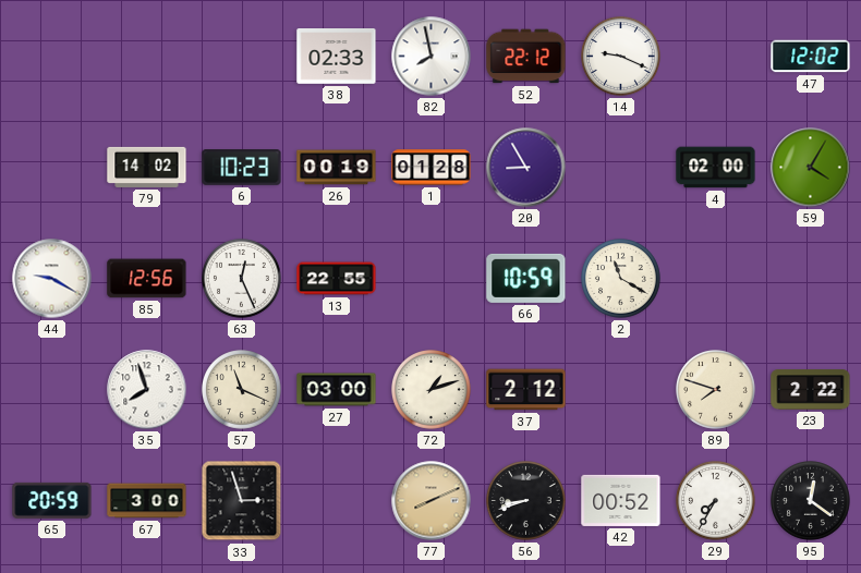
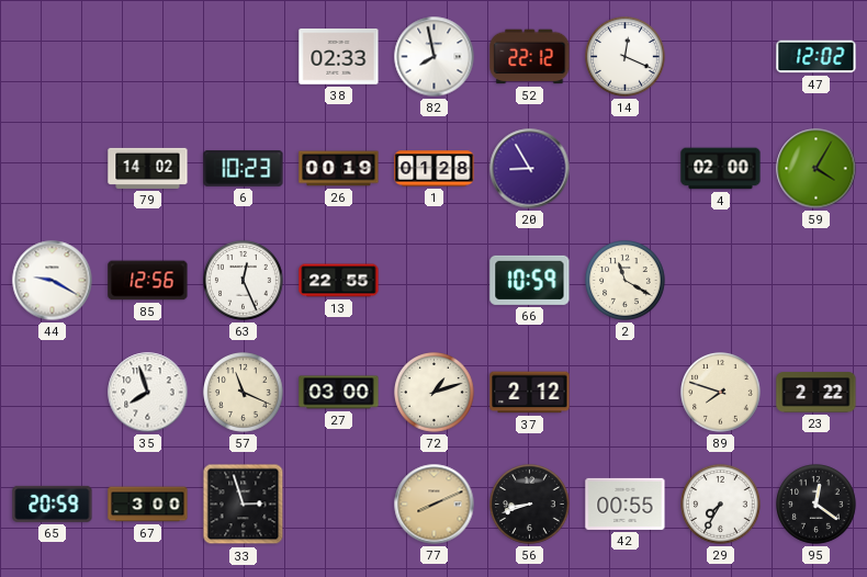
14: 9:19 -> 12:19
42: 00:52 -> 00:55
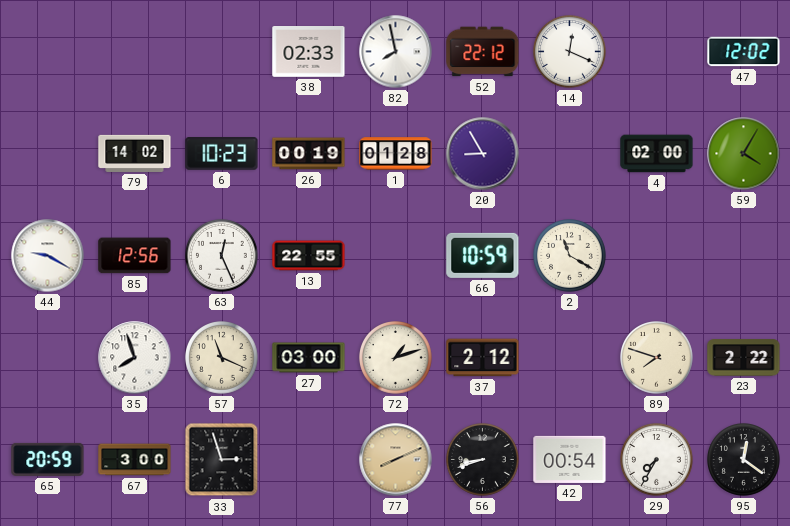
42: 00:55 -> 00:54
